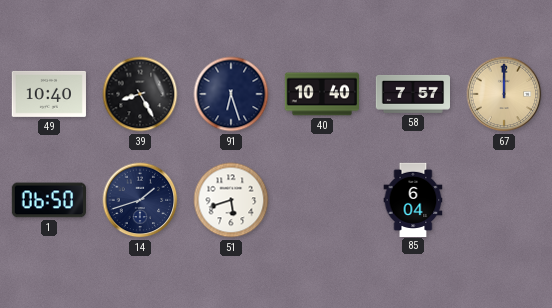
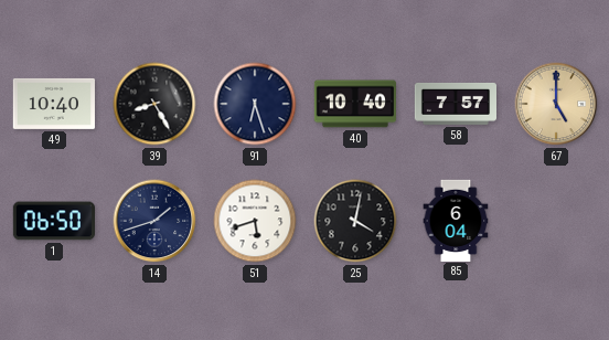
67: 12:00 -> 5:00
25: none -> 4:02
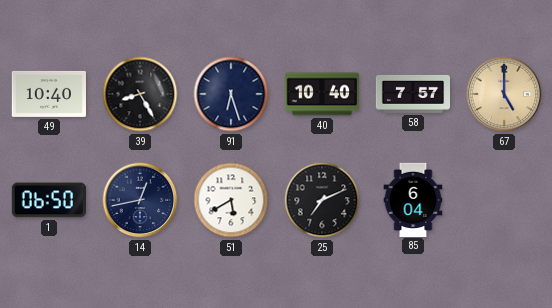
14: 1:42 -> 12:43
51: 5:42 -> 5:40
25: 4:02 -> 7:11
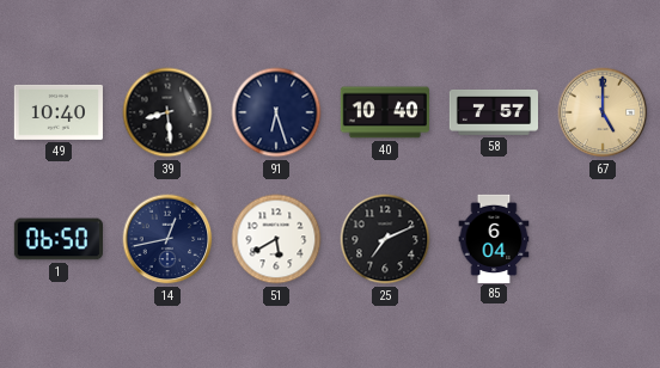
39: 8:25 -> 8:29
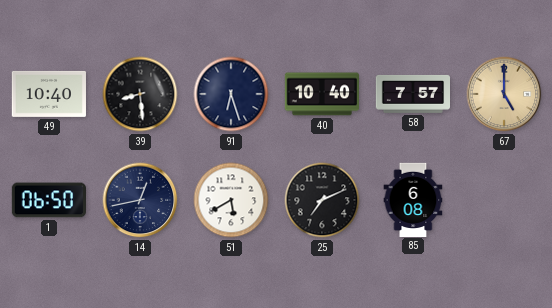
85: 6:04 -> 6:08
